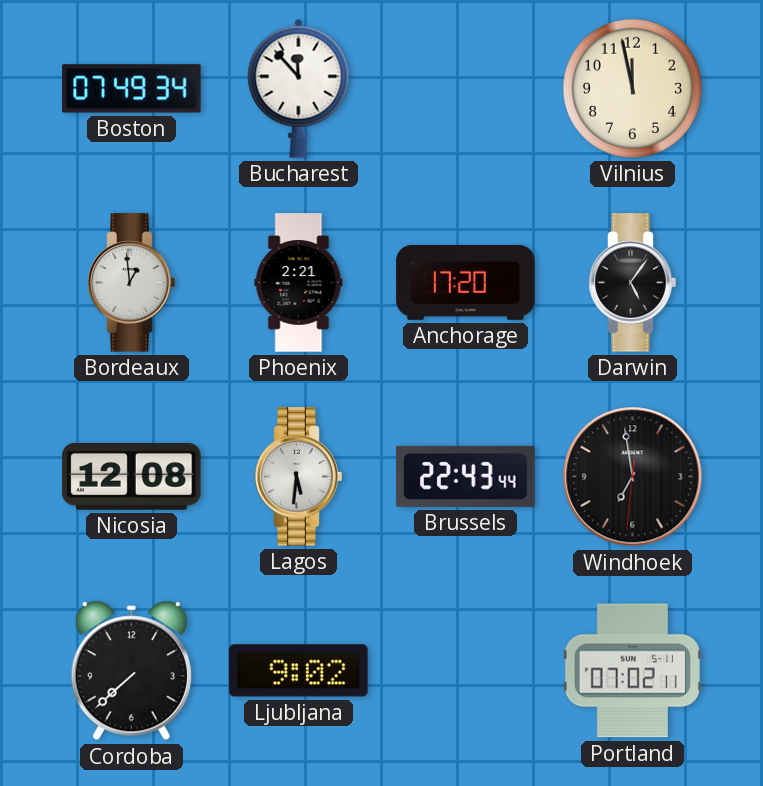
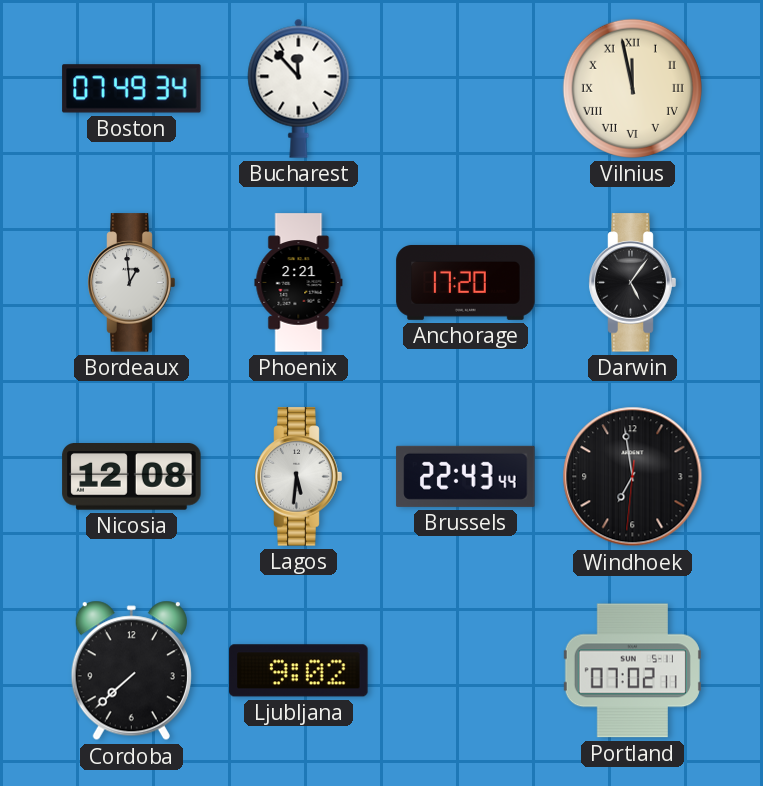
Vilnius numerals: Arabic -> Roman
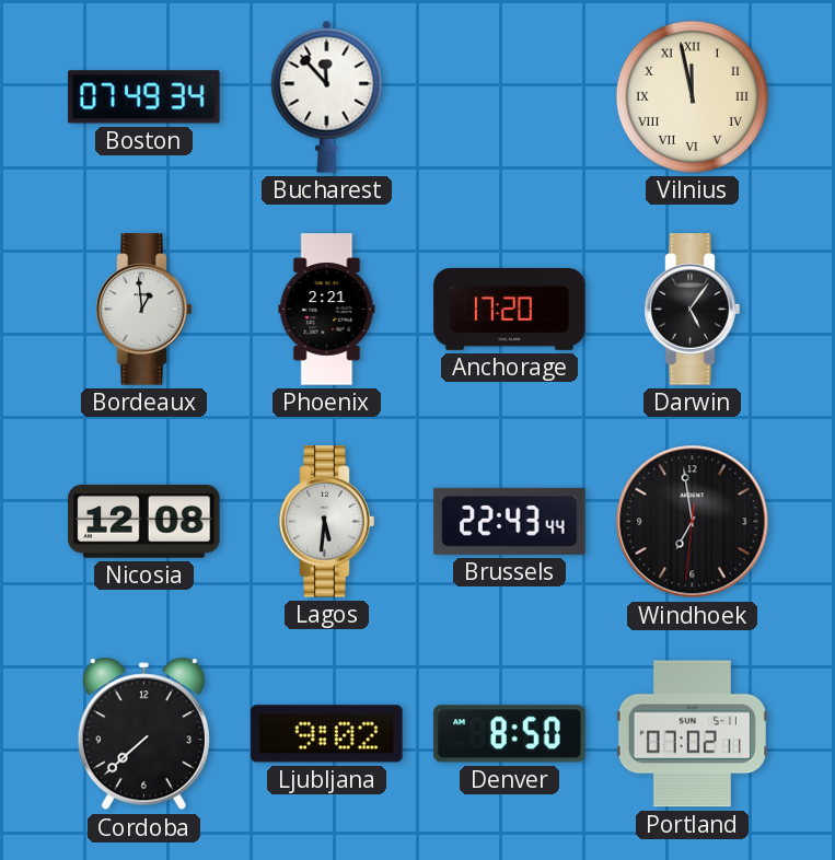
Denver: none -> 8:50
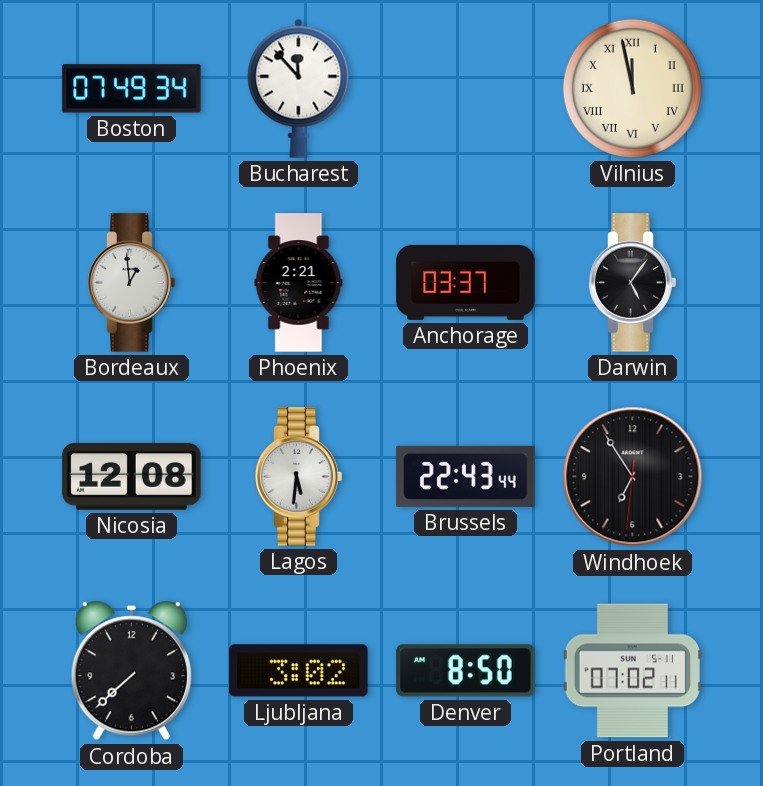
Anchorage: 17:20 -> 03:37
Windhoek: 6:58 -> 6:54
Ljubljana: 9:02 -> 3:02
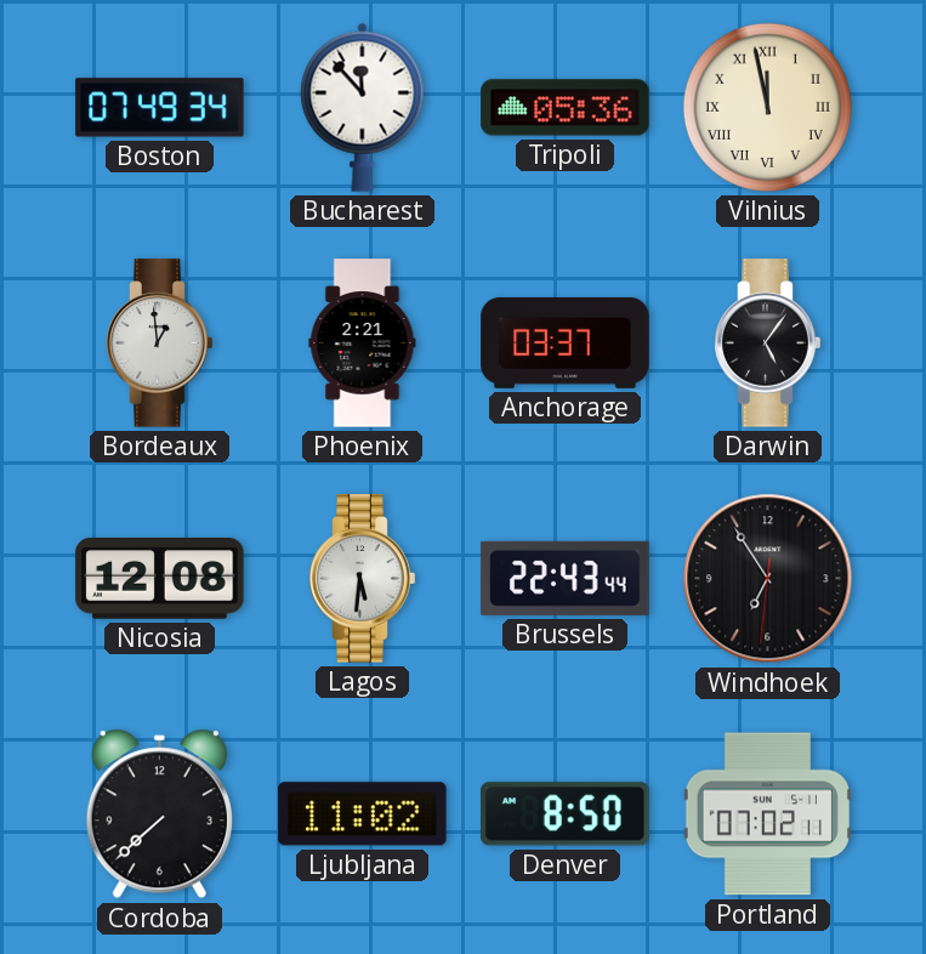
Tripoli: none -> 05:36
Ljubljana: 3:02 -> 11:02
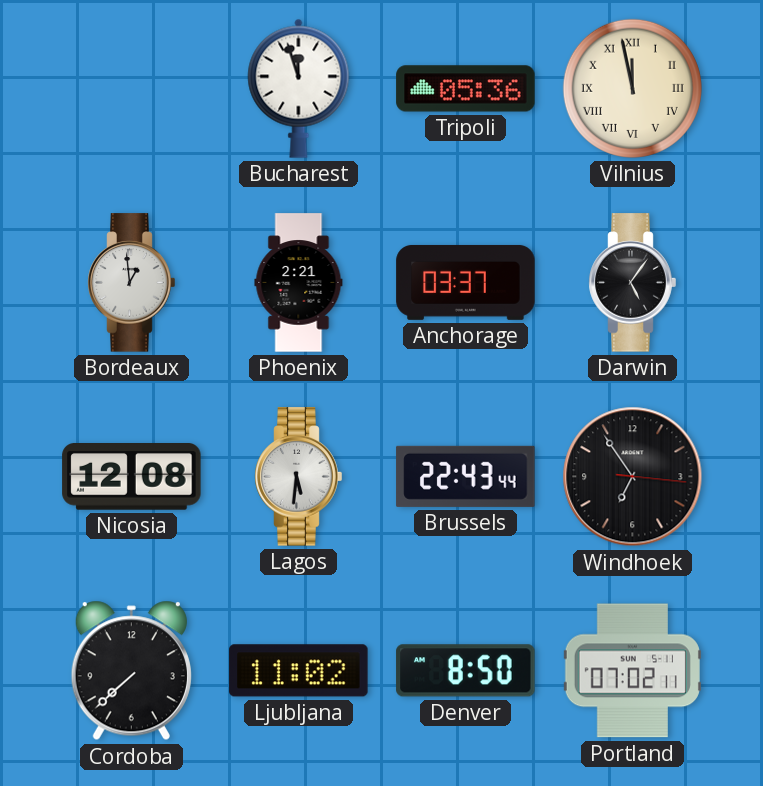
Boston: 07:49 -> none
Bucharest: 11:53 -> 11:57
Windhoek: 6:54:31 -> 6:54:16
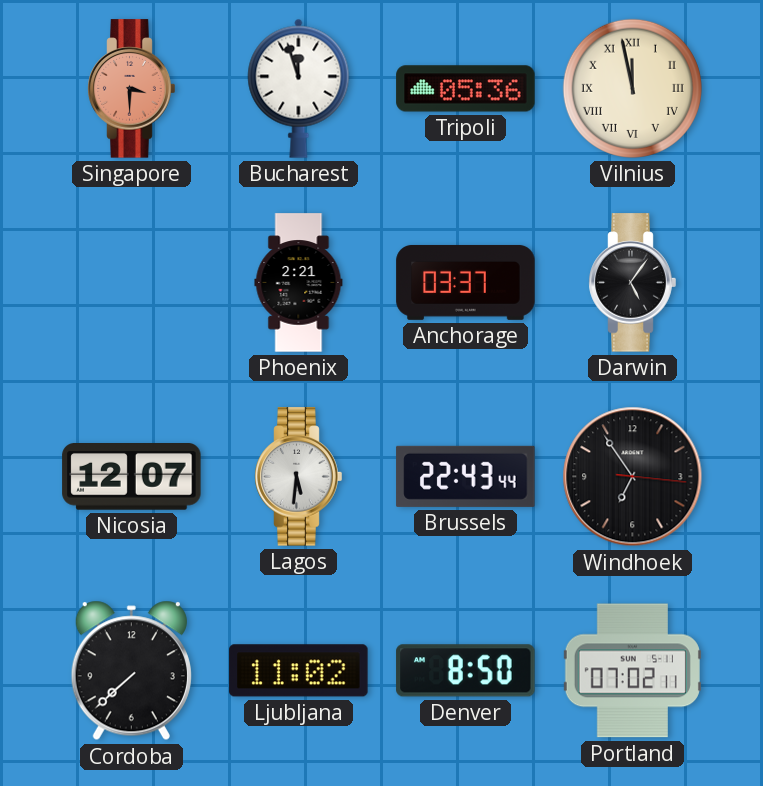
Singapore: none -> 3:30
Bordeaux: 12:59 -> none
Nicosia: 12:08 -> 12:07
